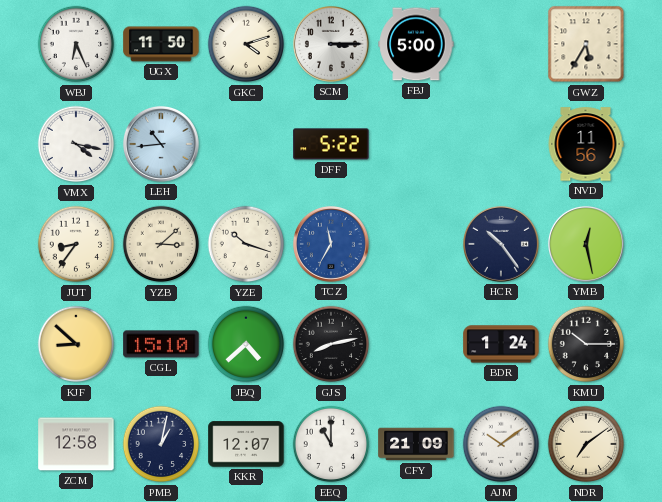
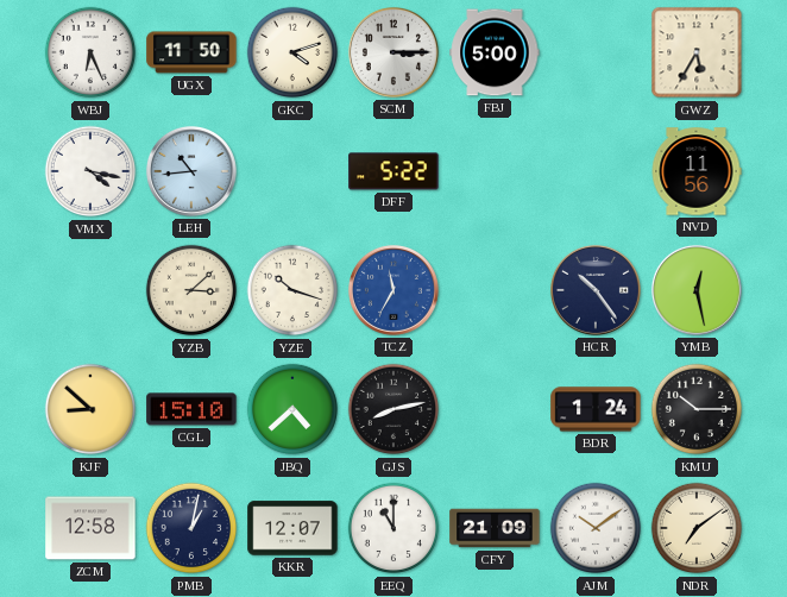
JUT: 8:36 -> none
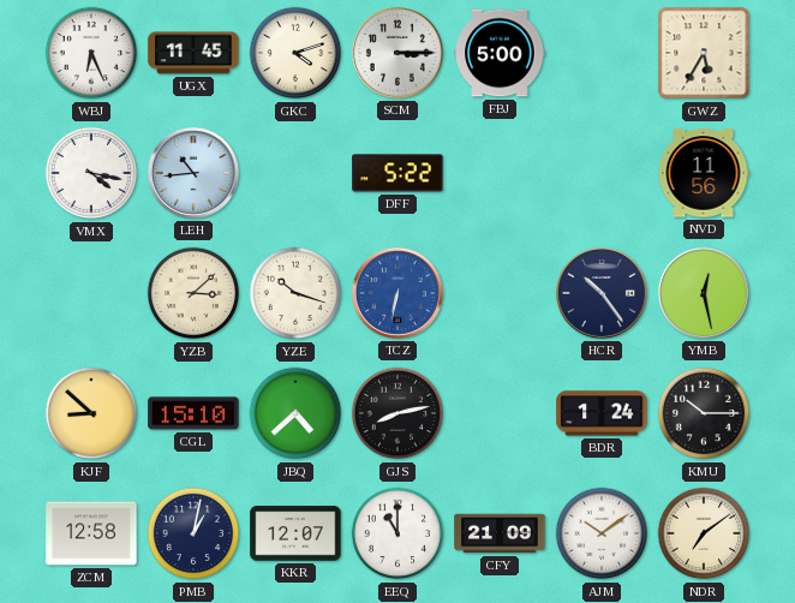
UGX: 11:50 -> 11:45
TCZ: 11:35 -> 6:32
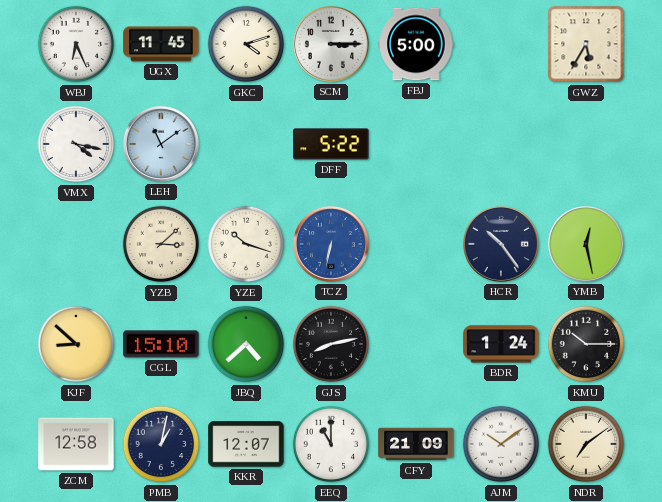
LEH: 10:44 -> 11:09
NVD: 11:56 -> none
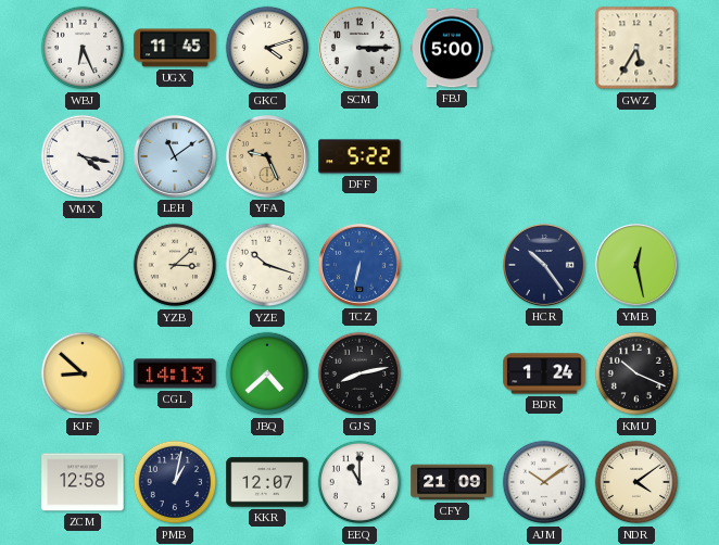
YFA: none -> 9:26
CGL: 15:10 -> 14:13
KMU: 10:15 -> 10:19
NDR: 7:09 -> 4:09
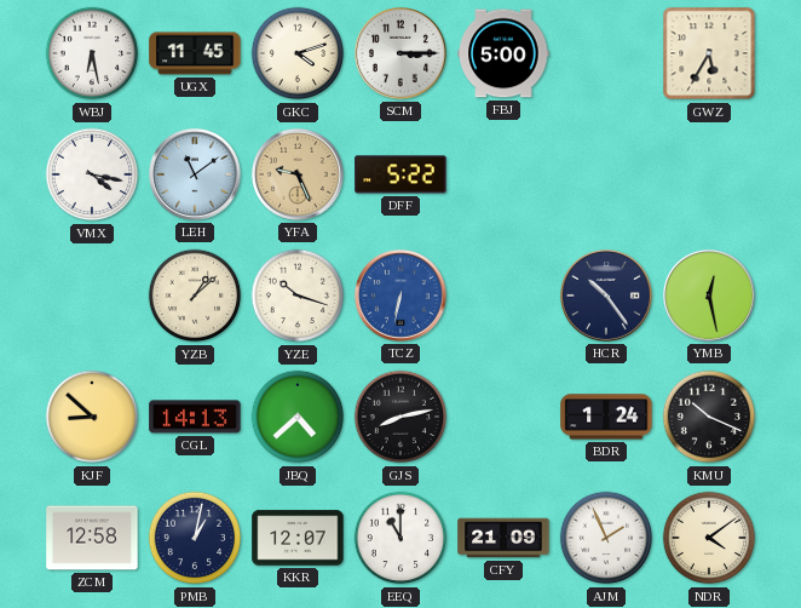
WBJ: 6:26 -> 6:28
YZB: 3:08 -> 1:08
AJM: 10:09 -> 1:56
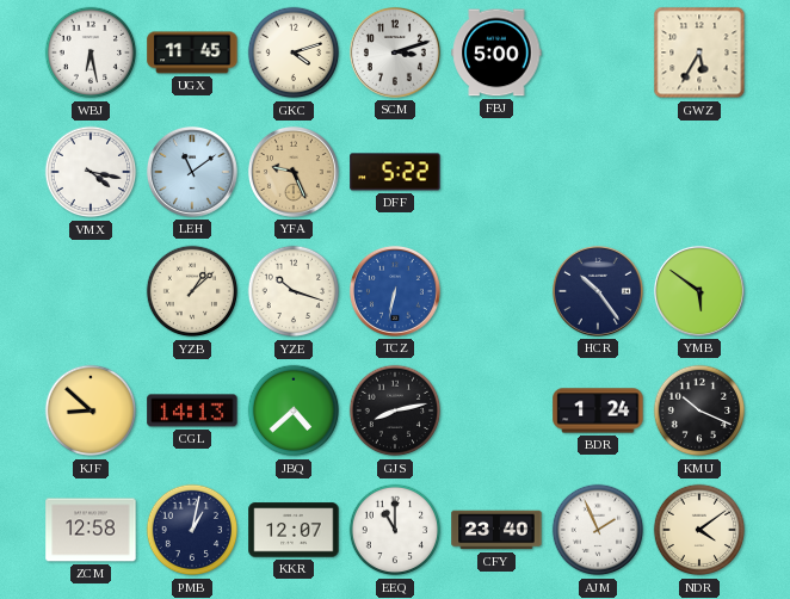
SCM: 3:15 -> 3:12
YMB: 12:28 -> 5:51
CFY: 21:09 -> 23:40
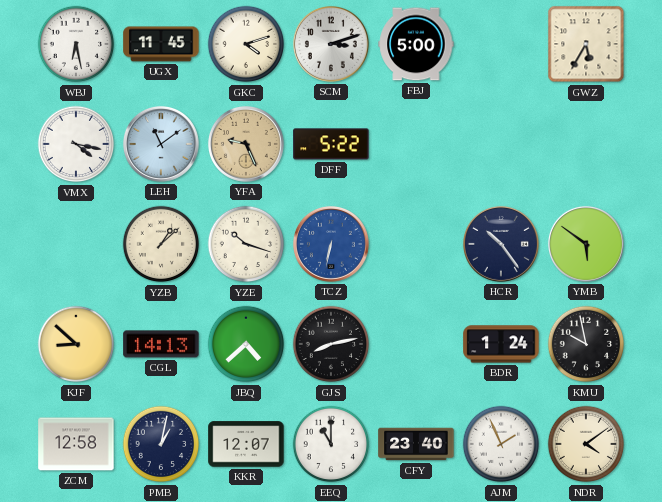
KMU: 10:19 -> 9:58
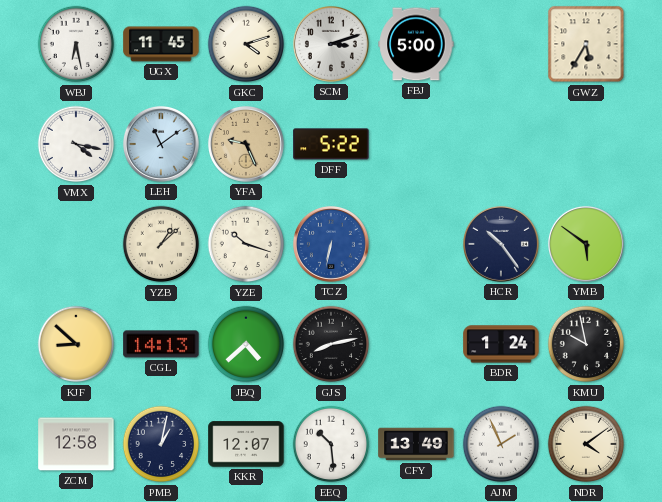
EEQ: 11:00 -> 10:29
CFY: 23:40 -> 13:49
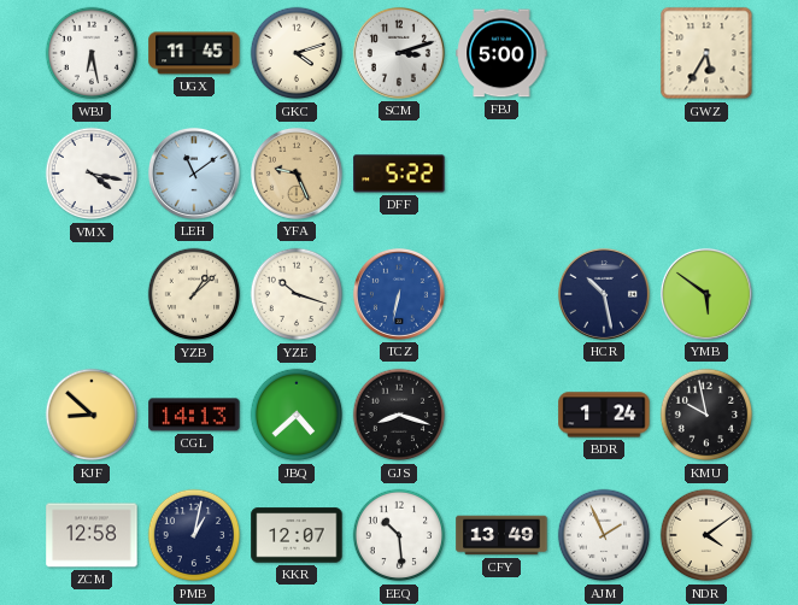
HCR: 10:24 -> 10:28
GJS: 8:13 -> 8:18
